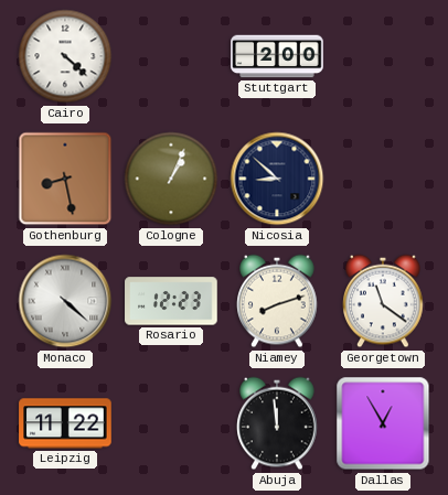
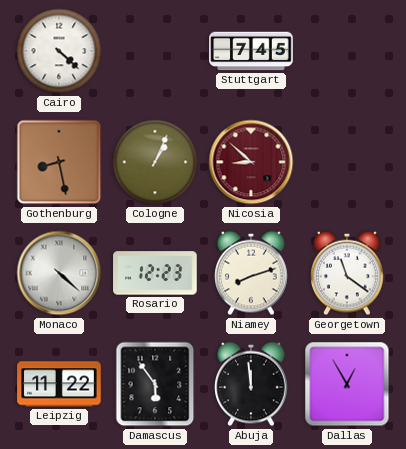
Stuttgart: 2:00 -> 7:45
Nicosia dial: navy -> burgundy
Damascus: none -> 5:54
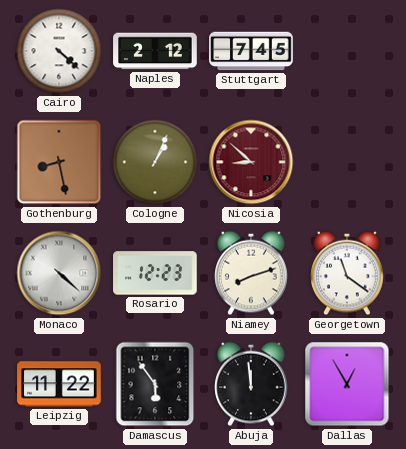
Naples: none -> 2:12
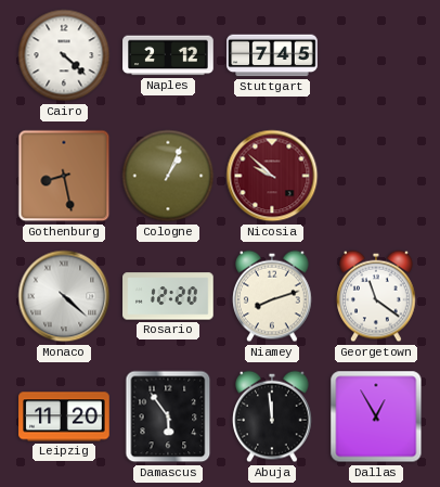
Nicosia: 8:52 -> 9:52
Rosario: 12:23 -> 12:20
Leipzig: 11:22 -> 11:20
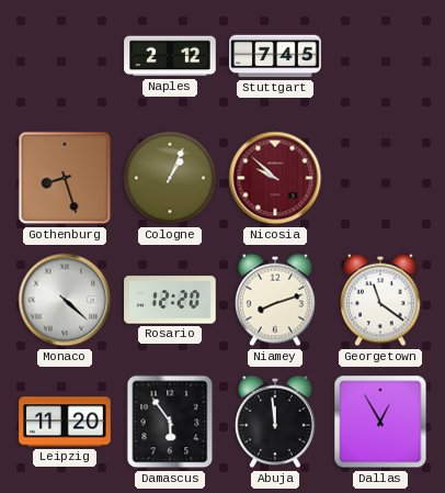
Cairo: 4:22 -> none
Gothenburg: 8:28 -> 8:27
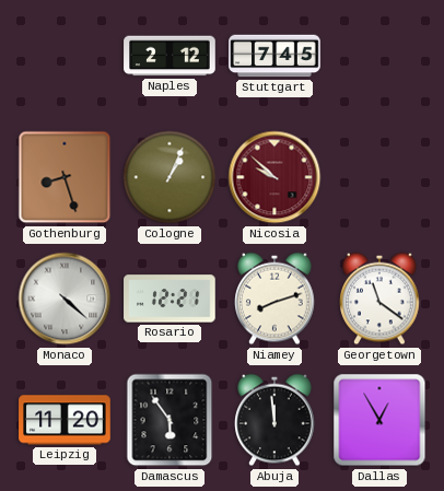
Rosario: 12:20 -> 12:21
